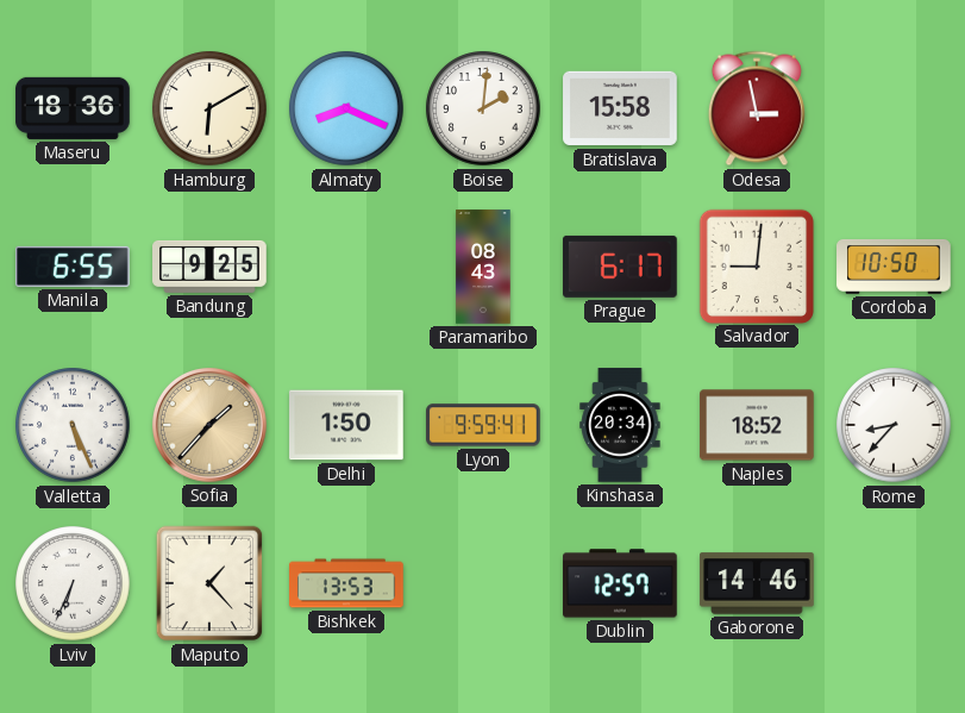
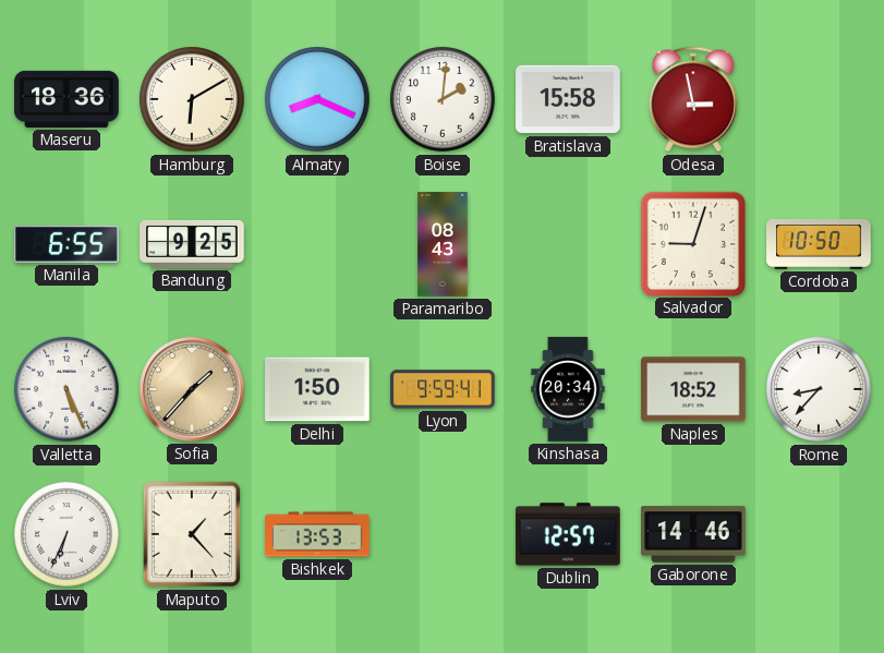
Prague: 6:17 -> none
Salvador: 9:01 -> 9:03
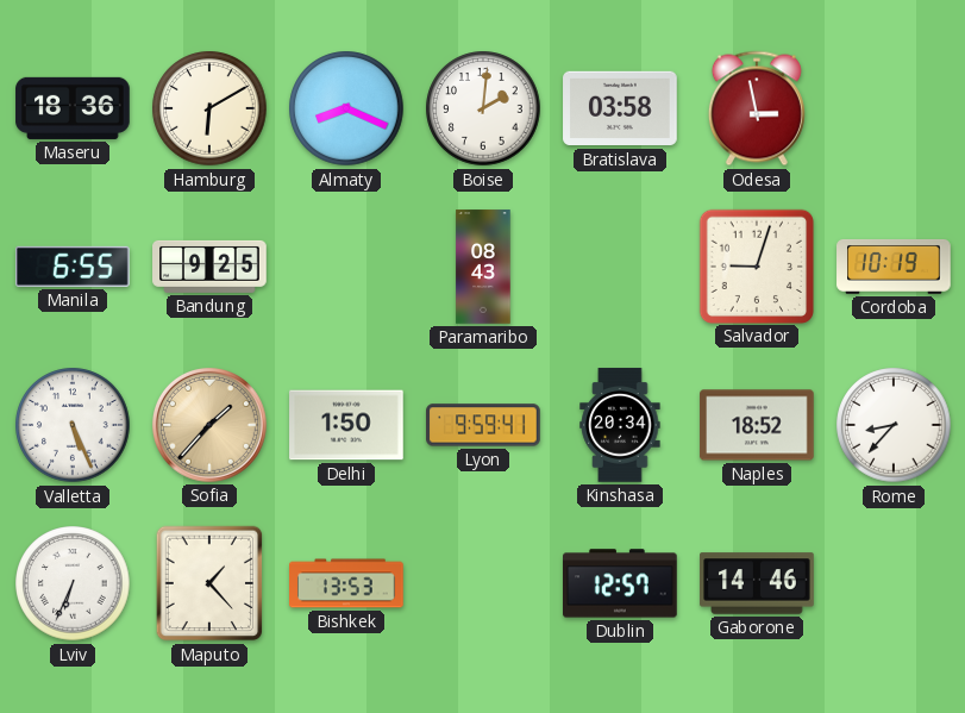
Bratislava: 15:58 -> 03:58
Cordoba: 10:50 -> 10:19
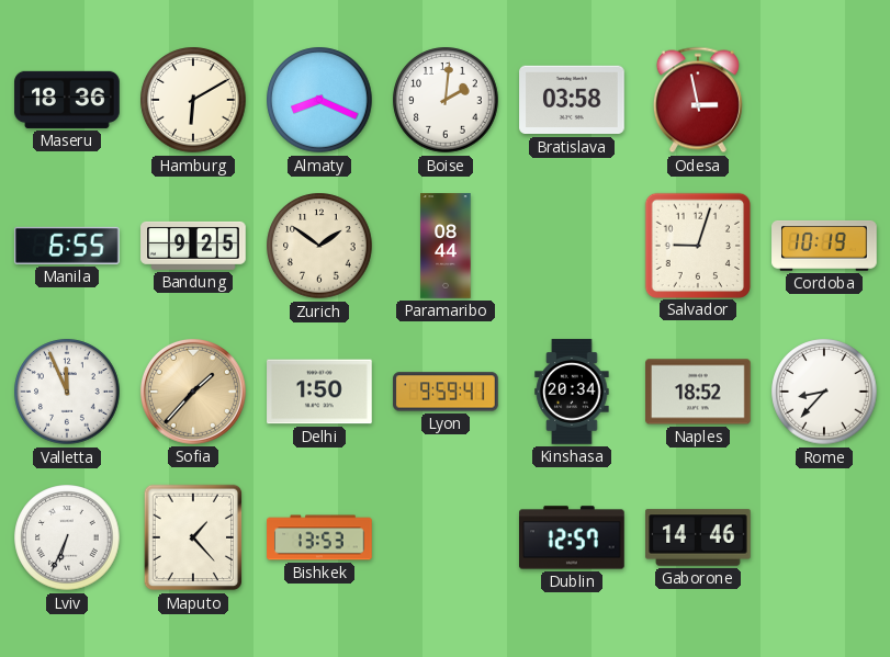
Zurich: none -> 1:51
Paramaribo: 08:43 -> 08:44
Valletta: 5:26 -> 11:56
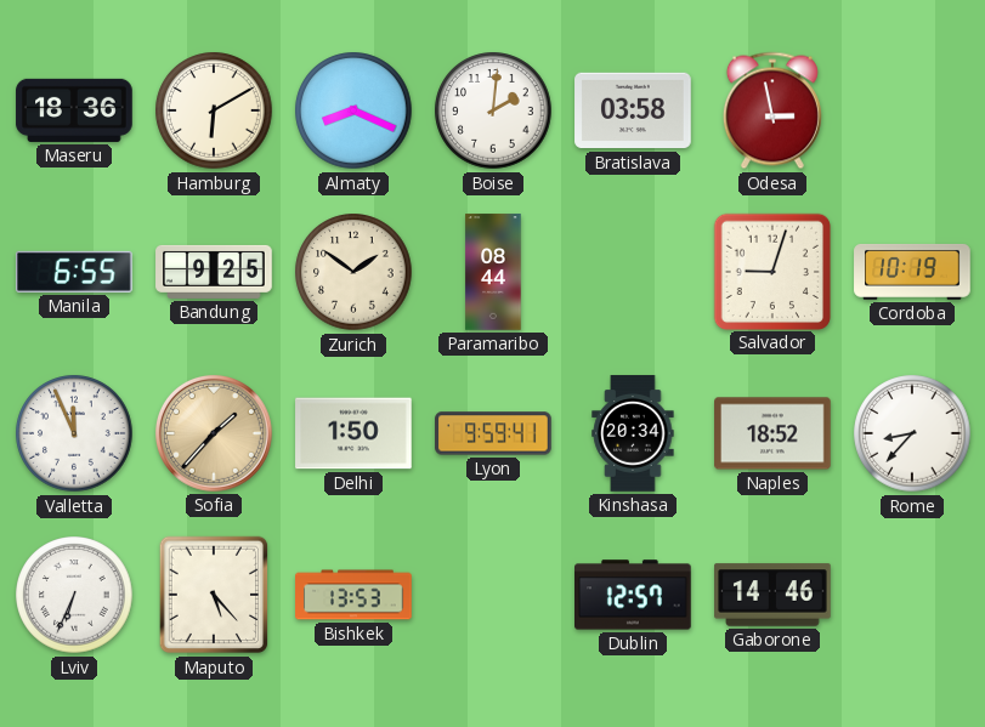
Maputo: 1:23 -> 5:23
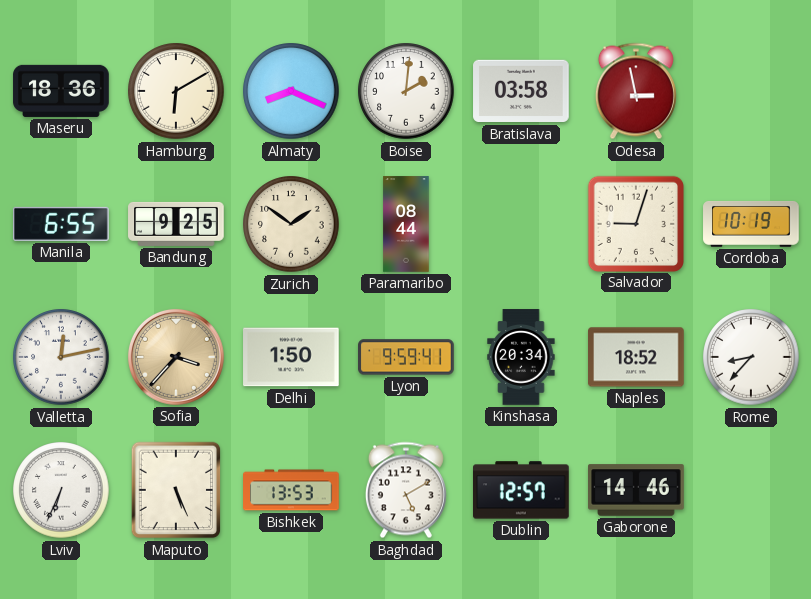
Valletta: 11:56 -> 12:13
Sofia: 1:37 -> 3:37
Maputo: 5:23 -> 5:26
Baghdad: none -> 5:10
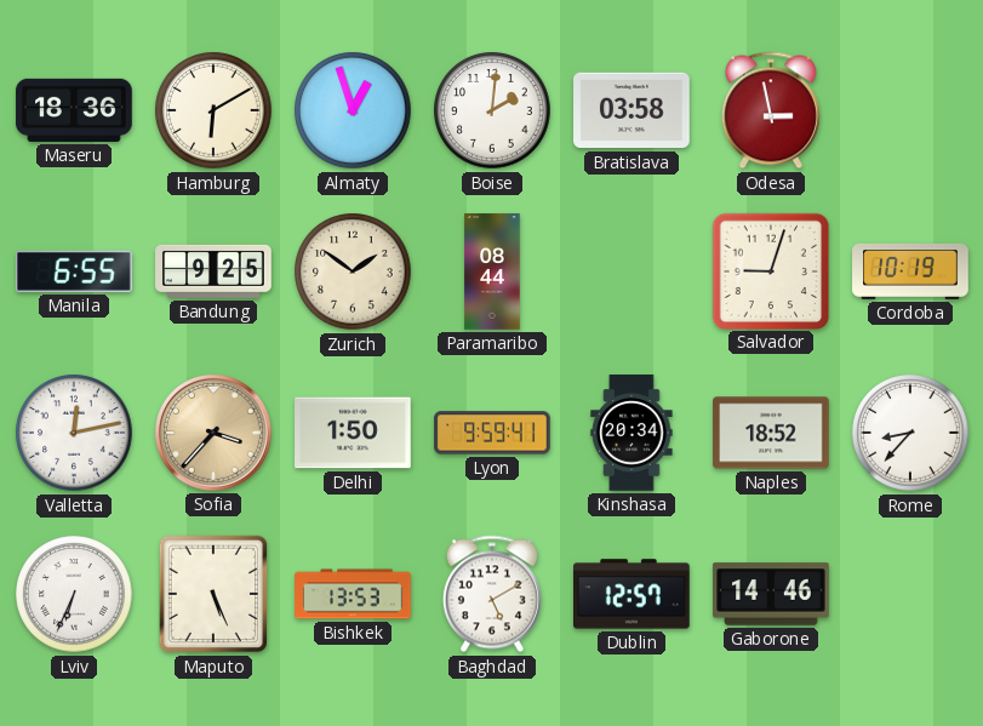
Almaty: 8:19 -> 12:57
